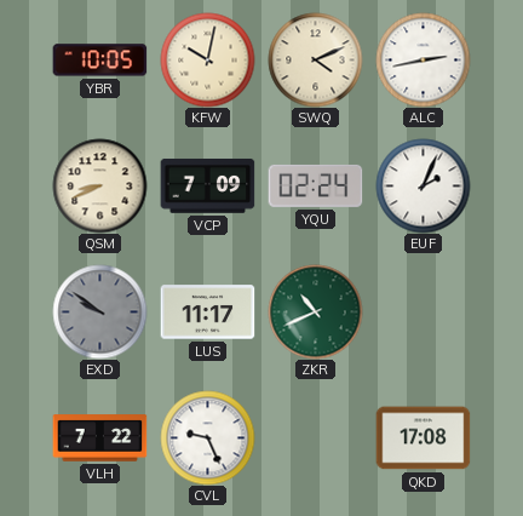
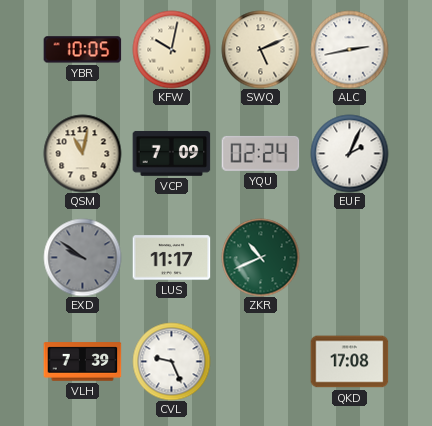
SWQ: 4:11 -> 5:11
QSM: 8:41 -> 11:02
VLH: 7:22 -> 7:39
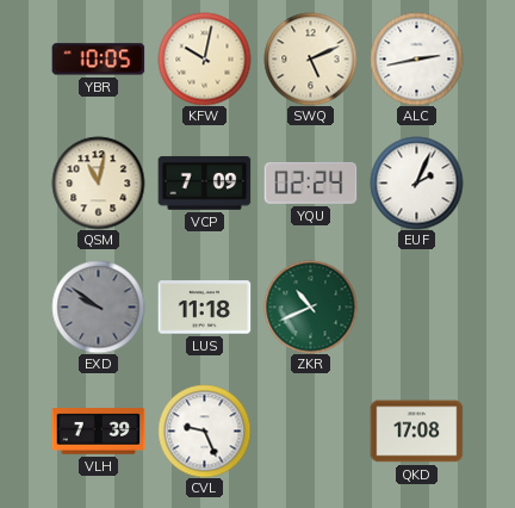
LUS: 11:17 -> 11:18
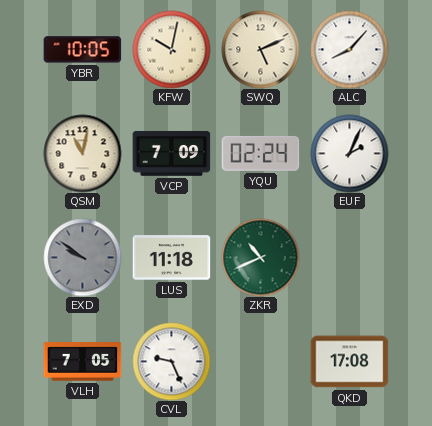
ALC: 2:43 -> 8:07
VLH: 7:39 -> 7:05
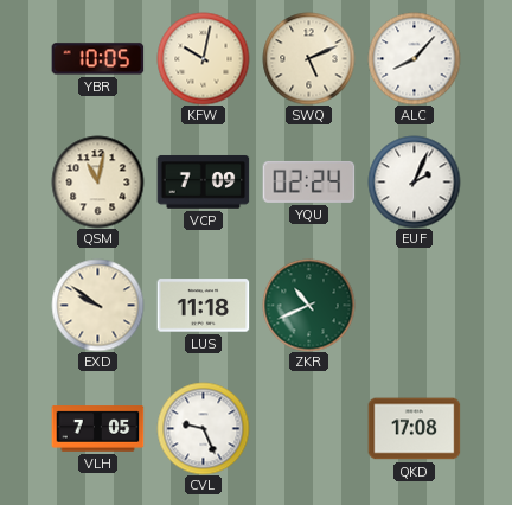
EXD dial: grey -> cream
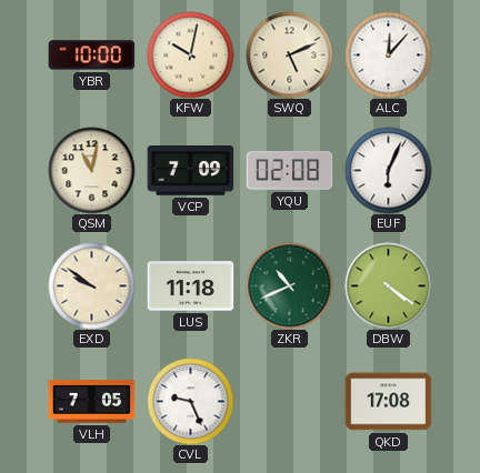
YBR: 10:05 -> 10:00
ALC: 8:07 -> 12:07
YQU: 02:24 -> 02:08
EUF: 2:04 -> 6:04
DBW: none -> 4:21
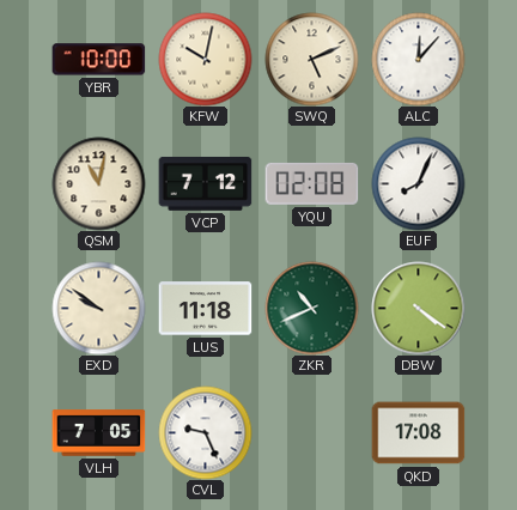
VCP: 7:09 -> 7:12
EUF: 6:04 -> 8:04
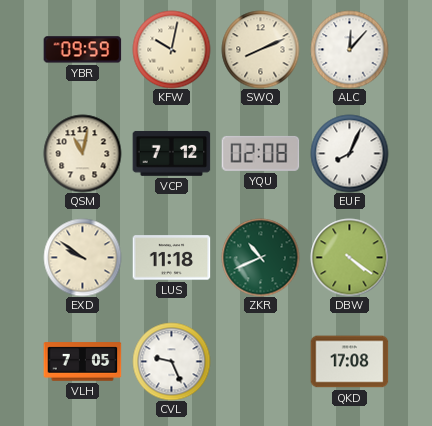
YBR: 10:00 -> 09:59
SWQ: 5:11 -> 8:11
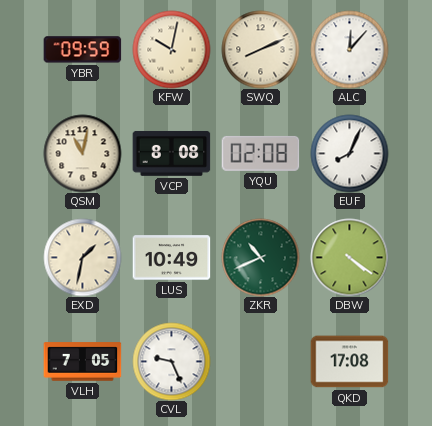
VCP: 7:12 -> 8:08
EXD: 9:51 -> 1:32
LUS: 11:18 -> 10:49
